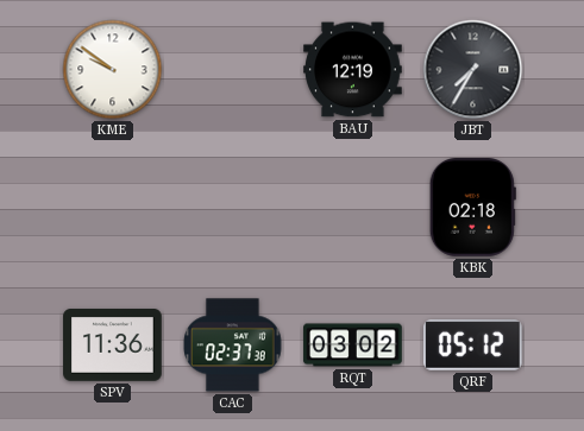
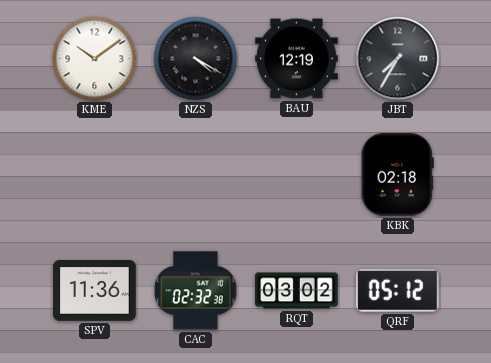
KME: 9:51 -> 10:09
NZS: none -> 4:20
CAC: 02:37 -> 02:32
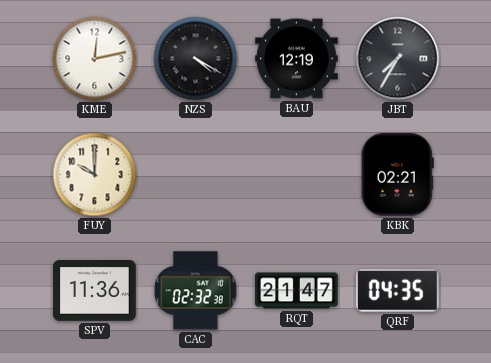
KME: 10:09 -> 12:13
FUY: none -> 10:00
KBK: 02:18 -> 02:21
RQT: 03:02 -> 21:47
QRF: 05:12 -> 04:35
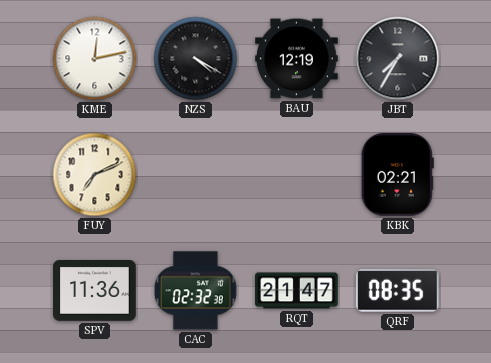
FUY: 10:00 -> 7:11
QRF: 04:35 -> 08:35
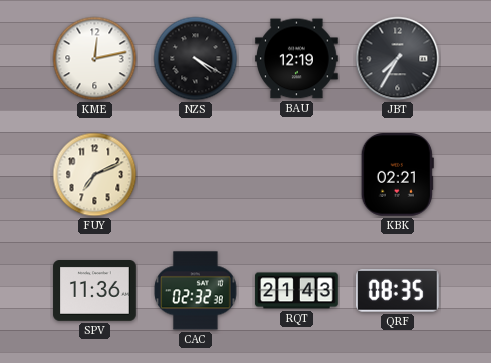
RQT: 21:47 -> 21:43
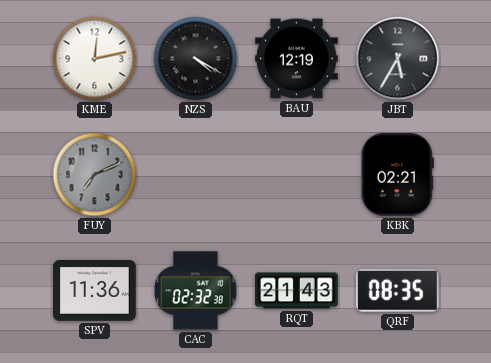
JBT: 7:35 -> 5:35
FUY dial: cream -> grey
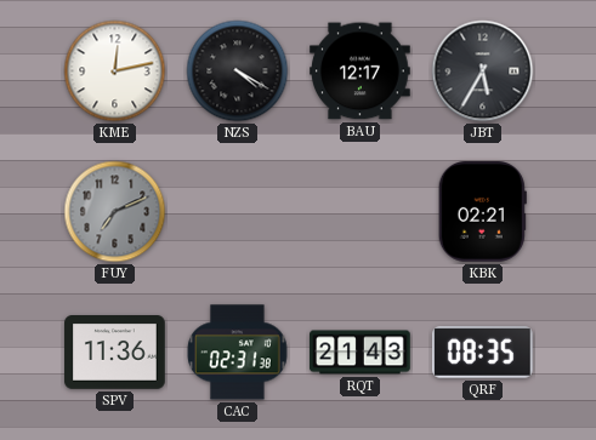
BAU: 12:19 -> 12:17
CAC: 02:32 -> 02:31
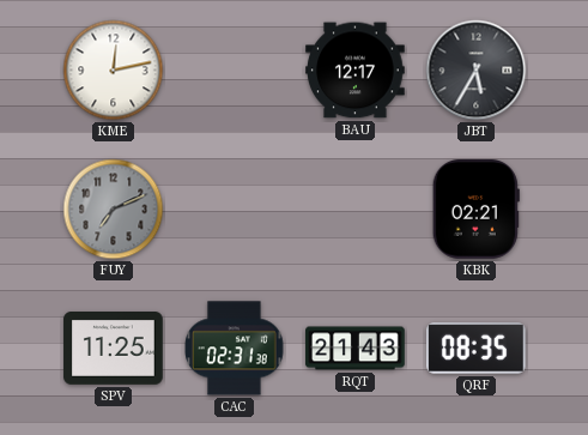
NZS: 4:20 -> none
SPV: 11:36 -> 11:25
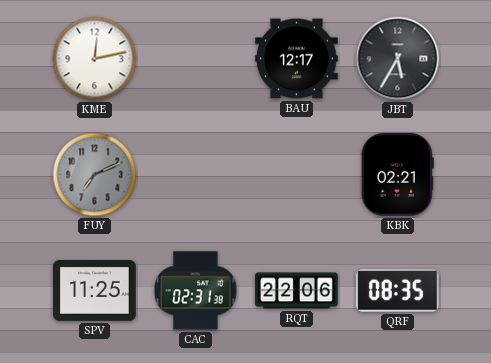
RQT: 21:43 -> 22:06
